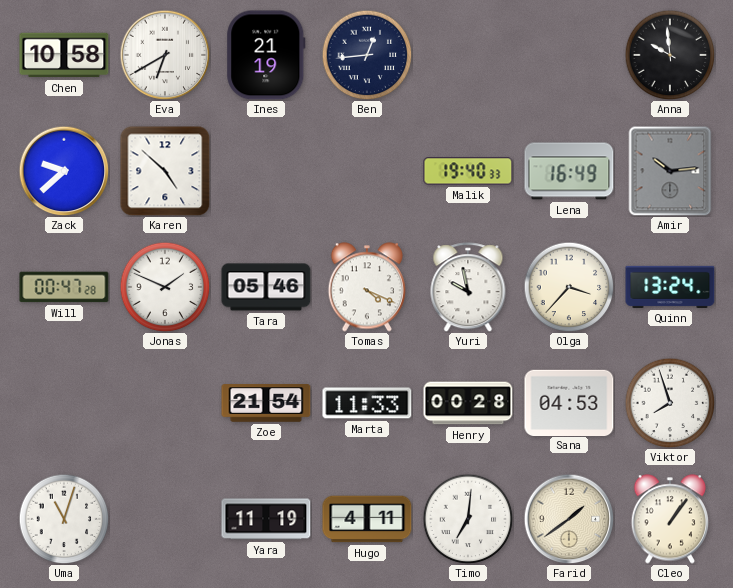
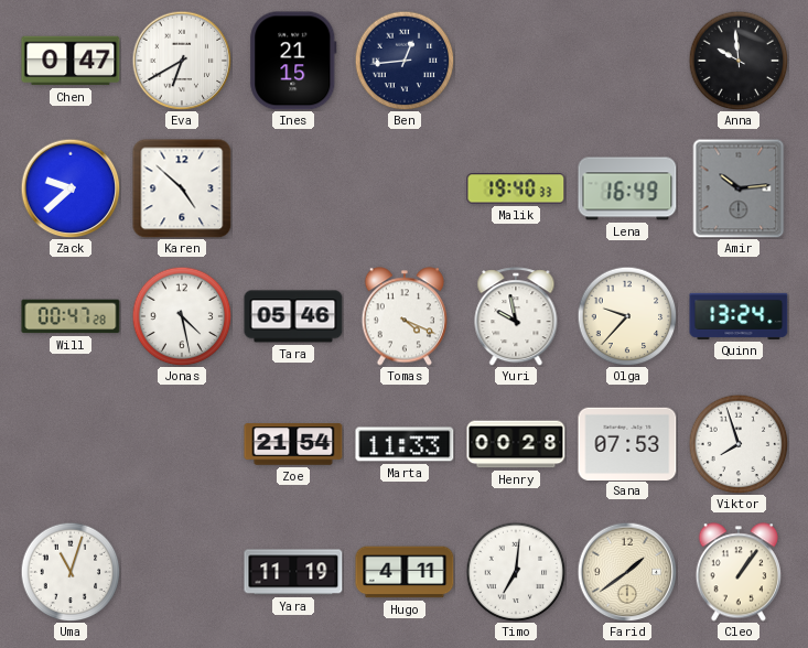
Chen: 10:58 -> 0:47
Ines: 21:19 -> 21:15
Jonas: 1:49 -> 4:28
Olga: 3:37 -> 9:37
Sana: 04:53 -> 07:53
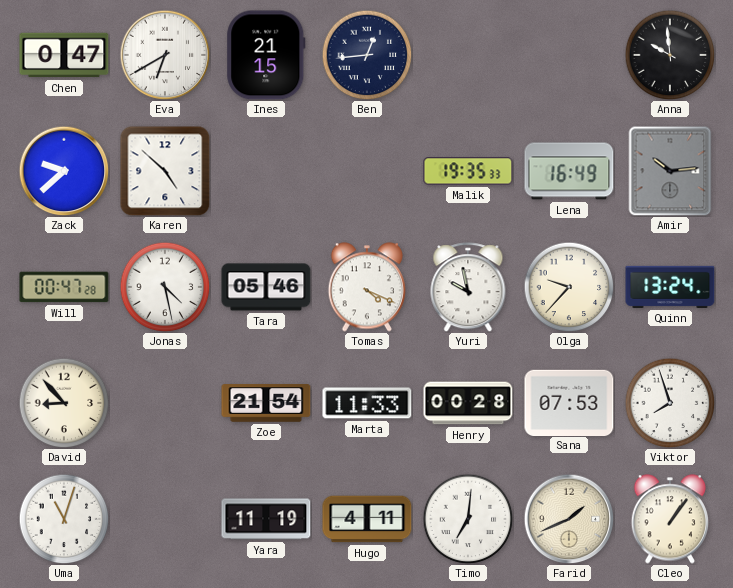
Malik: 19:40 -> 19:35
David: none -> 8:53
Farid: 1:39 -> 1:41
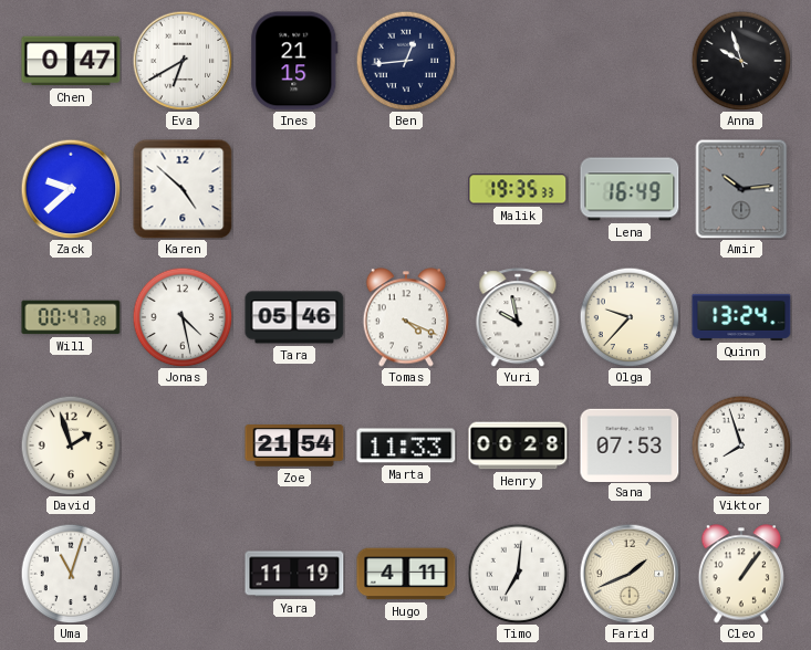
Anna: 9:59 -> 9:57
David: 8:53 -> 1:57
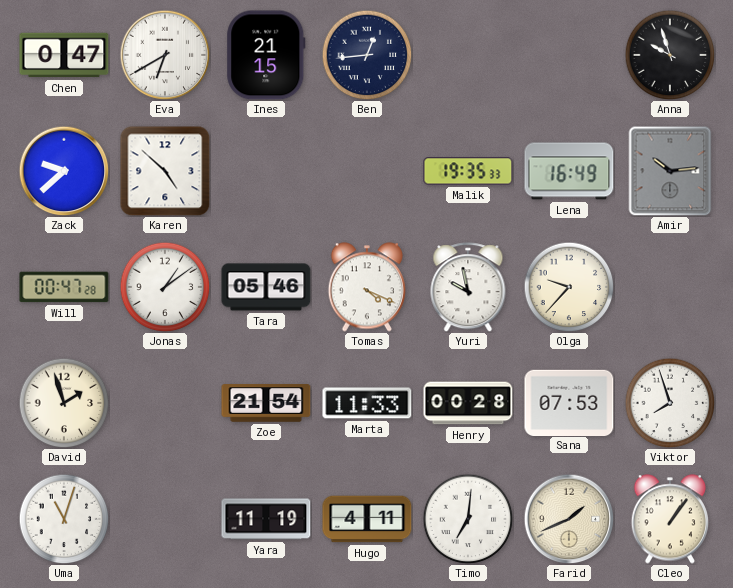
Jonas: 4:28 -> 1:09
Quinn: 13:24 -> none
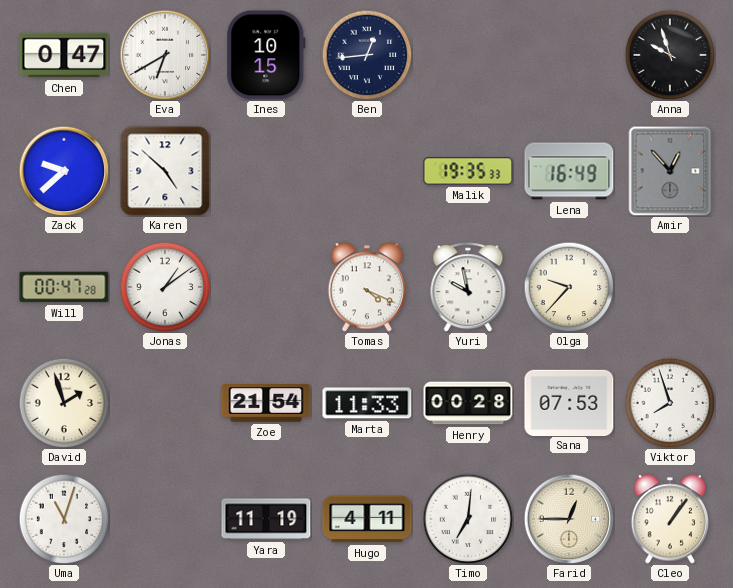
Ines: 21:15 -> 10:15
Amir: 10:14 -> 12:53
Tara: 05:46 -> none
Farid: 1:41 -> 12:45
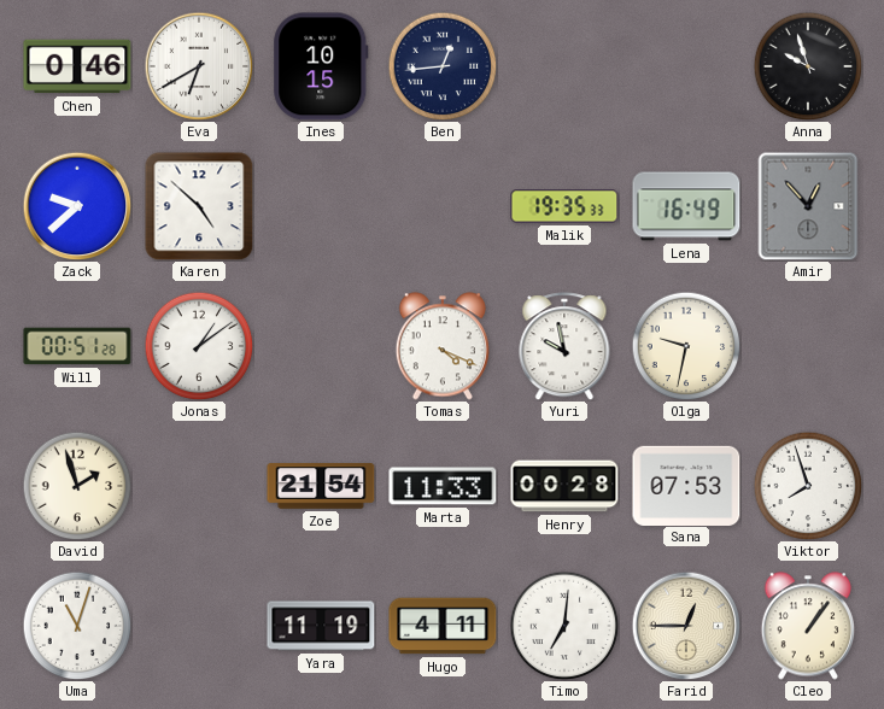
Chen: 0:47 -> 0:46
Will: 00:47 -> 00:51
Olga: 9:37 -> 9:32
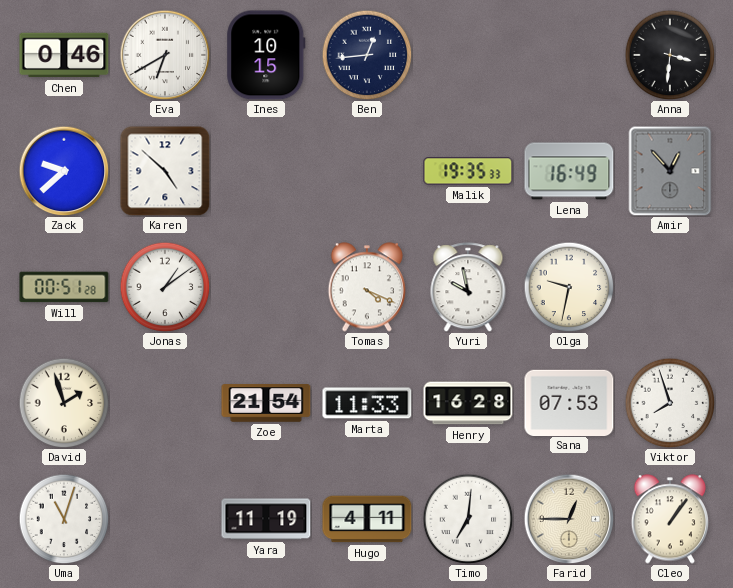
Anna: 9:57 -> 3:31
Henry: 00:28 -> 16:28
